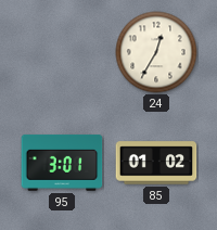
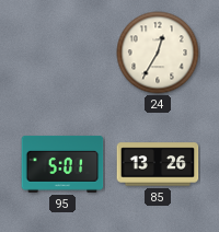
95: 3:01 -> 5:01
85: 01:02 -> 13:26
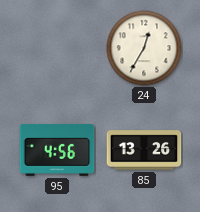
95: 5:01 -> 4:56
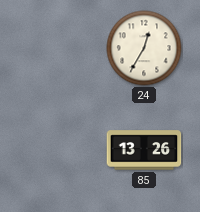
95: 4:56 -> none
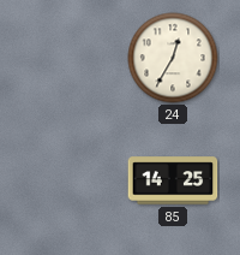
85: 13:26 -> 14:25
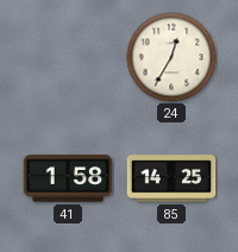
41: none -> 1:58
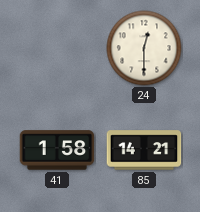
24: 12:35 -> 12:30
85: 14:25 -> 14:21
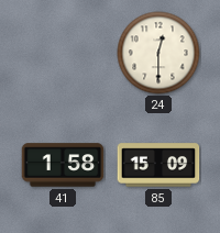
85: 14:21 -> 15:09
